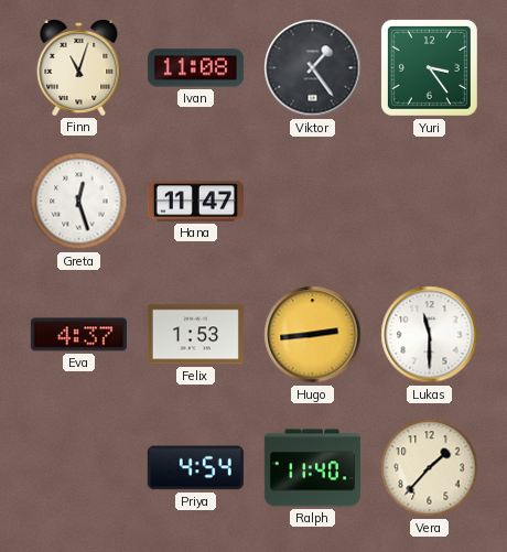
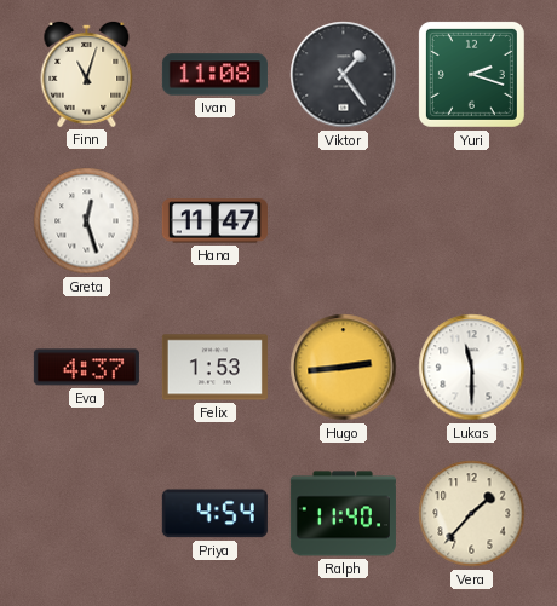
Yuri: 3:24 -> 2:18
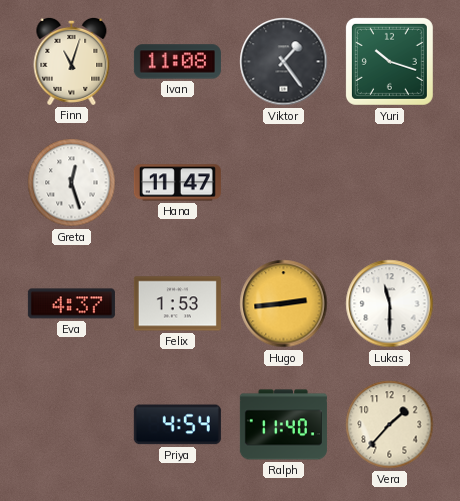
Yuri: 2:18 -> 10:18
